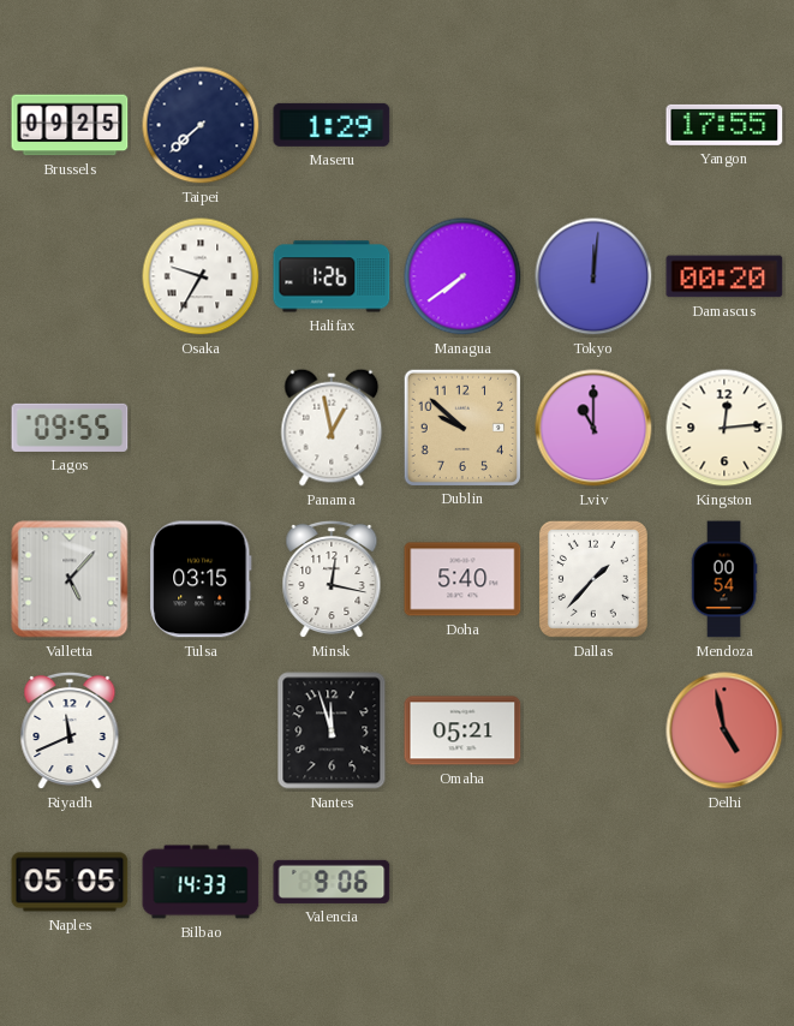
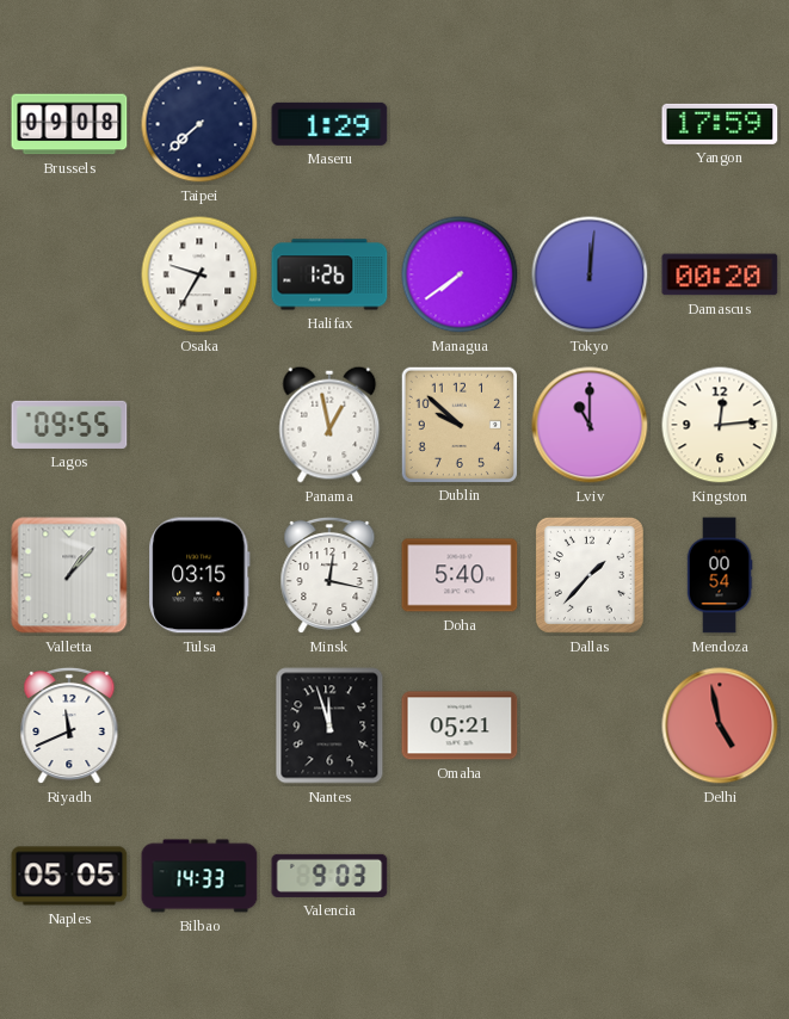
Brussels: 09:25 -> 09:08
Yangon: 17:55 -> 17:59
Valletta: 5:07 -> 1:07
Valencia: 9:06 -> 9:03
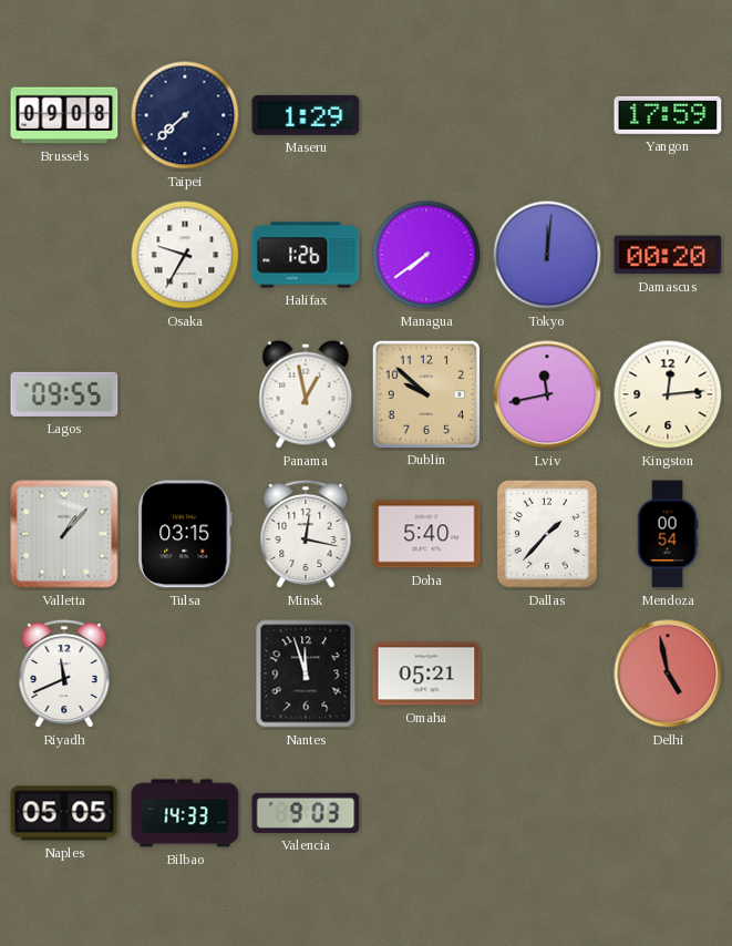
Lviv: 11:00 -> 11:43
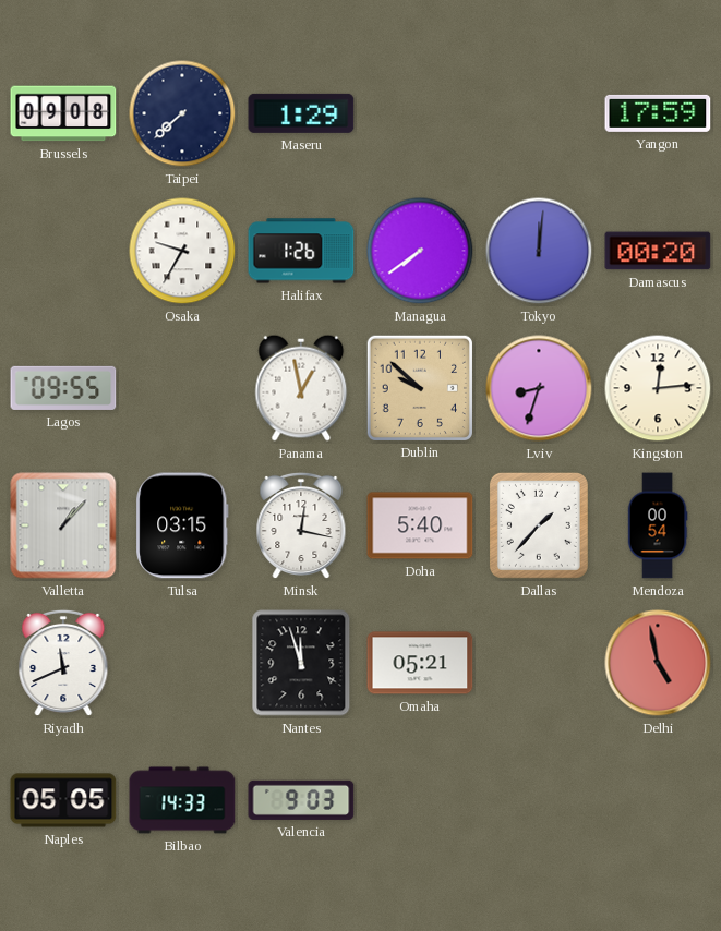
Lviv: 11:43 -> 8:33
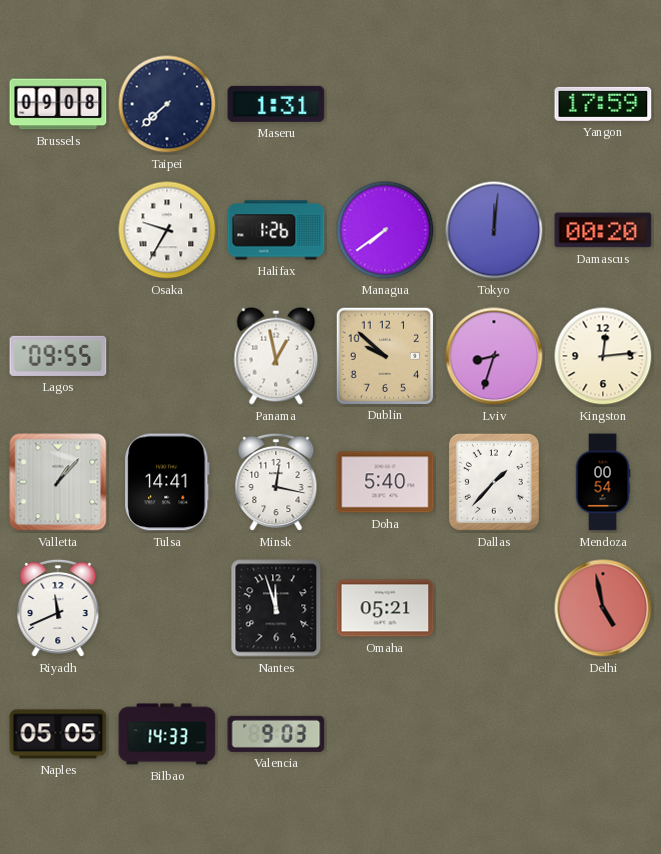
Maseru: 1:29 -> 1:31
Tulsa: 03:15 -> 14:41
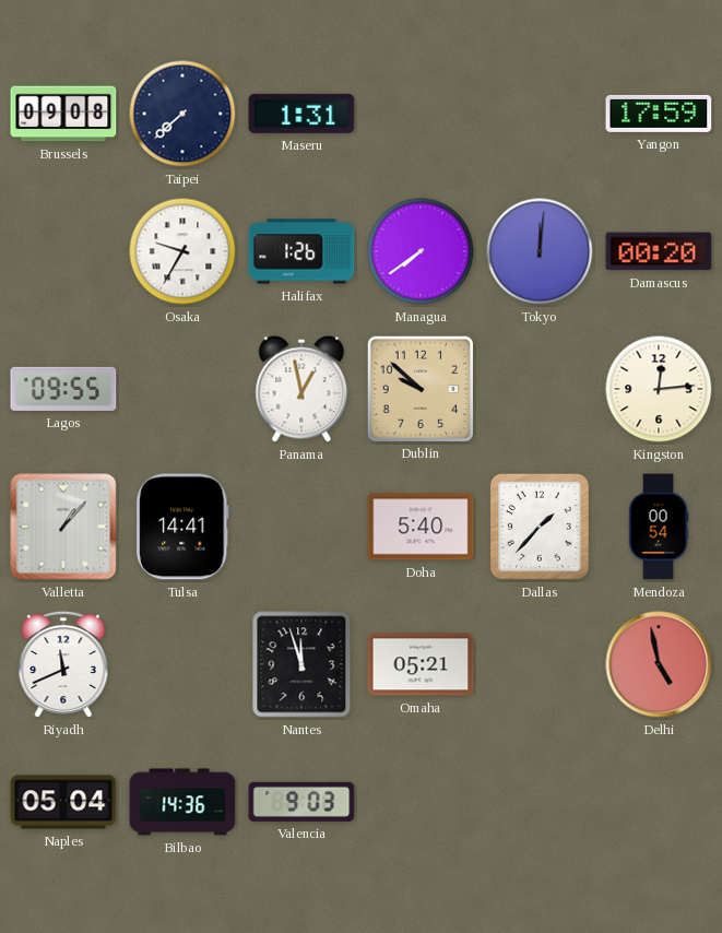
Lviv: 8:33 -> none
Minsk: 12:17 -> none
Naples: 05:05 -> 05:04
Bilbao: 14:33 -> 14:36
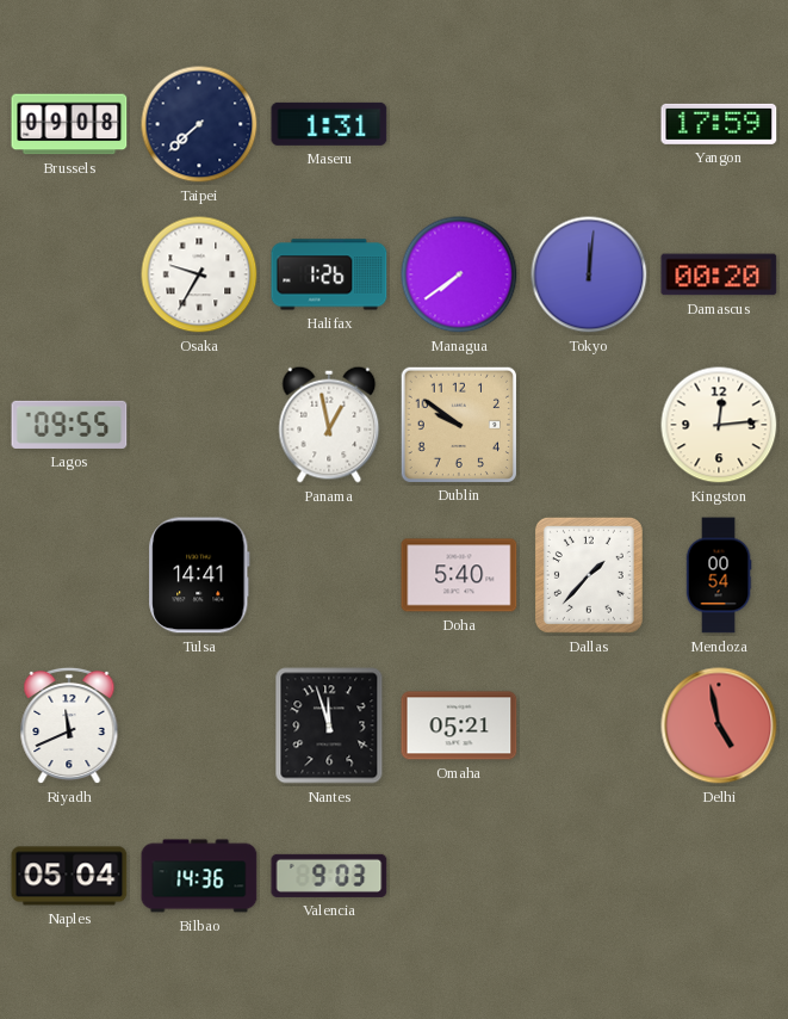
Dublin: 9:52 -> 9:51
Valletta: 1:07 -> none
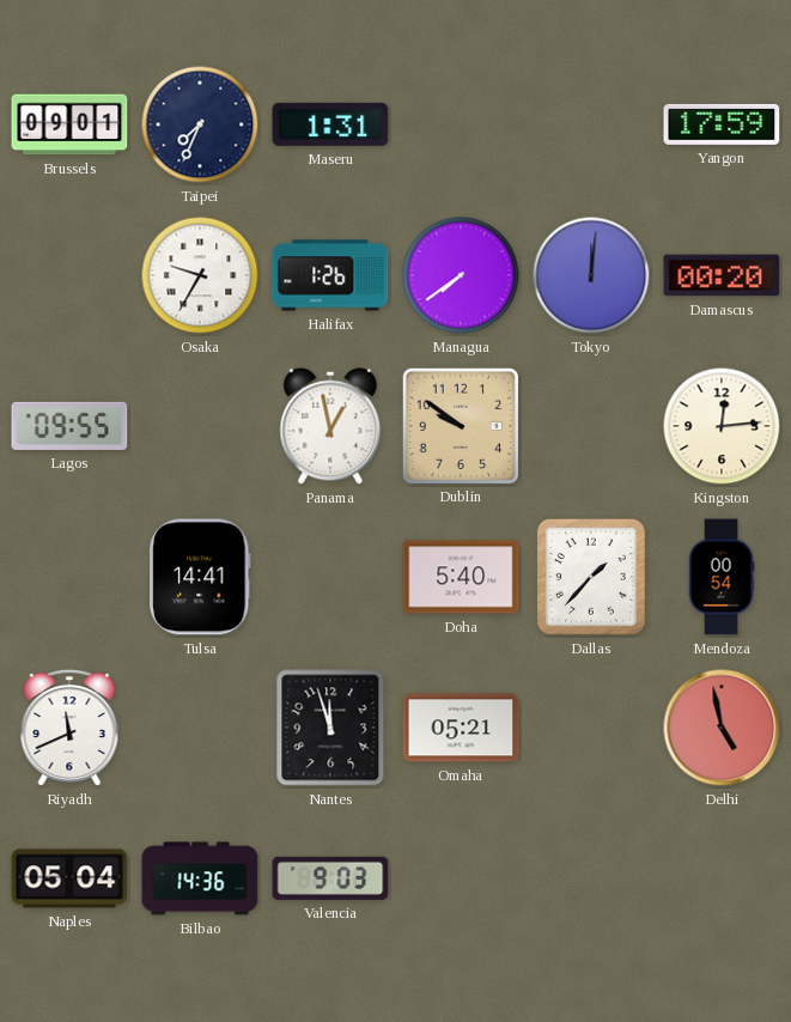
Brussels: 09:08 -> 09:01
Taipei: 7:38 -> 7:34
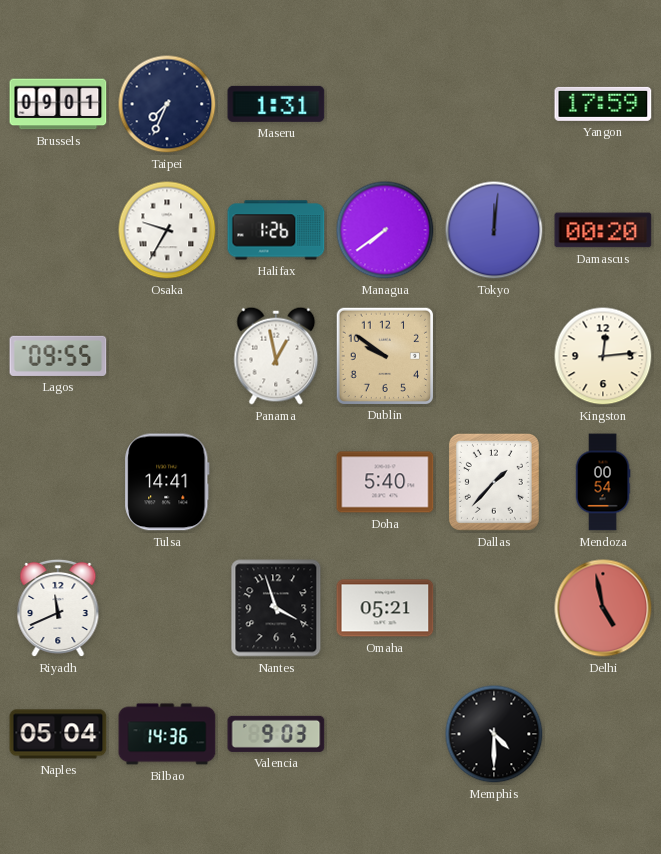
Nantes: 11:57 -> 3:57
Memphis: none -> 4:30
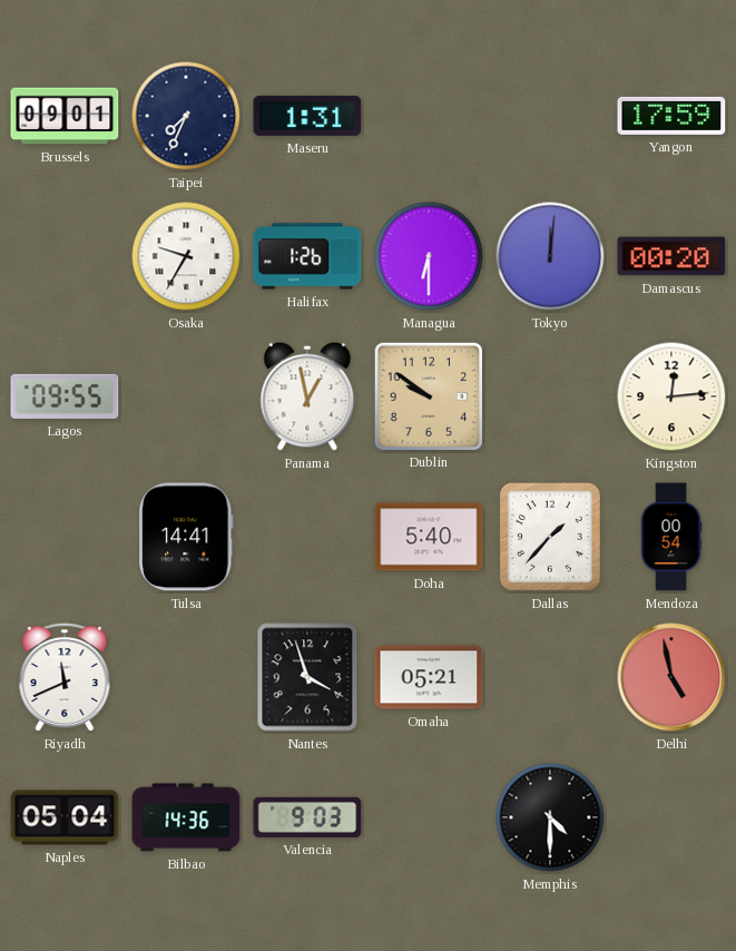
Managua: 7:39 -> 6:30
